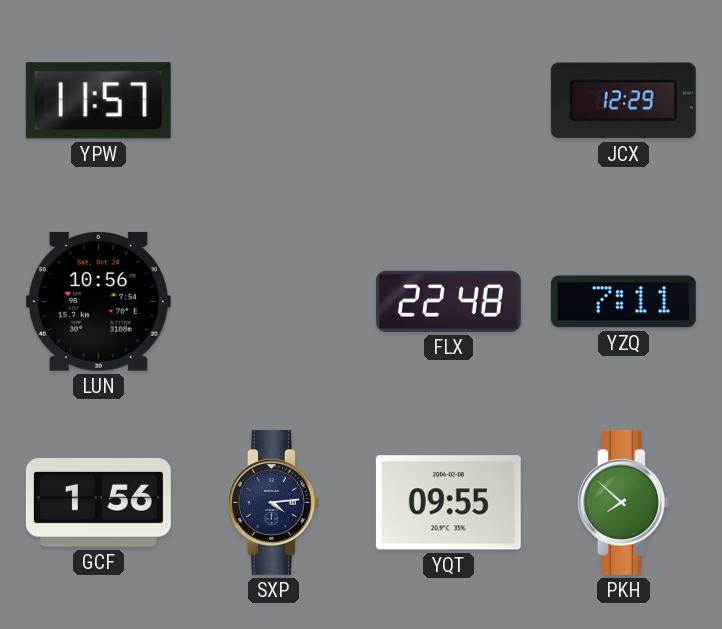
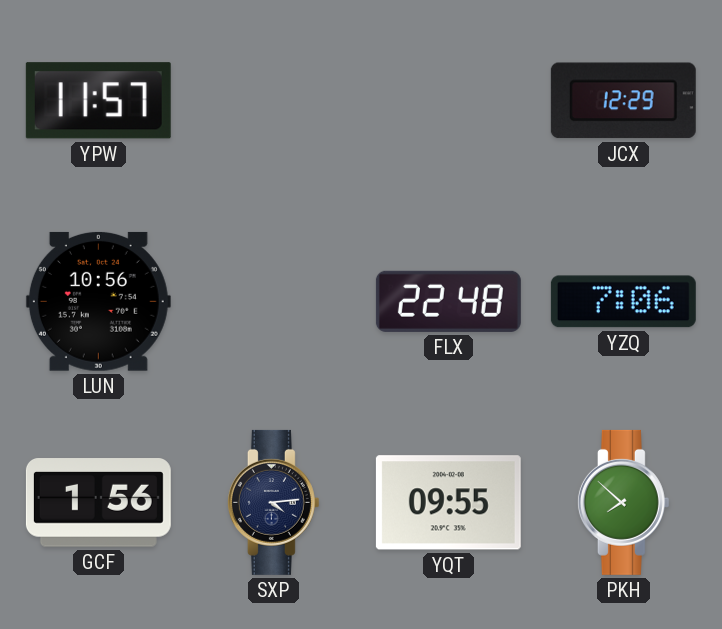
YZQ: 7:11 -> 7:06
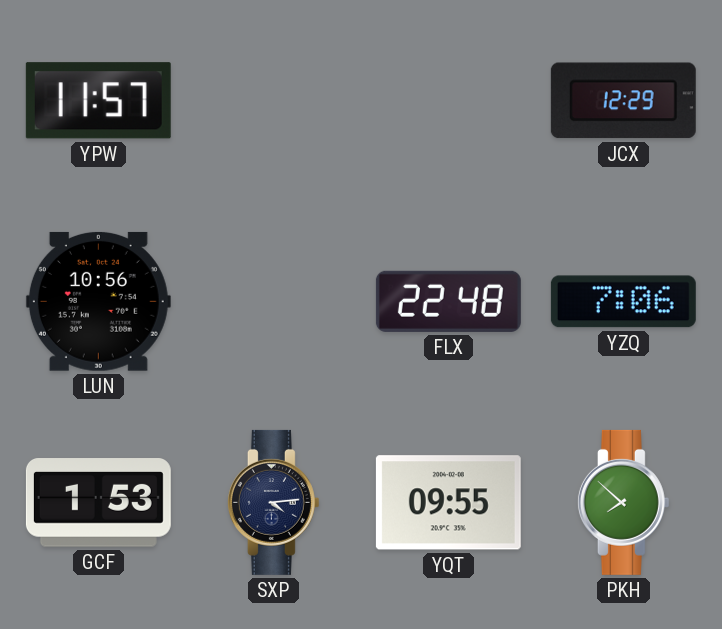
GCF: 1:56 -> 1:53
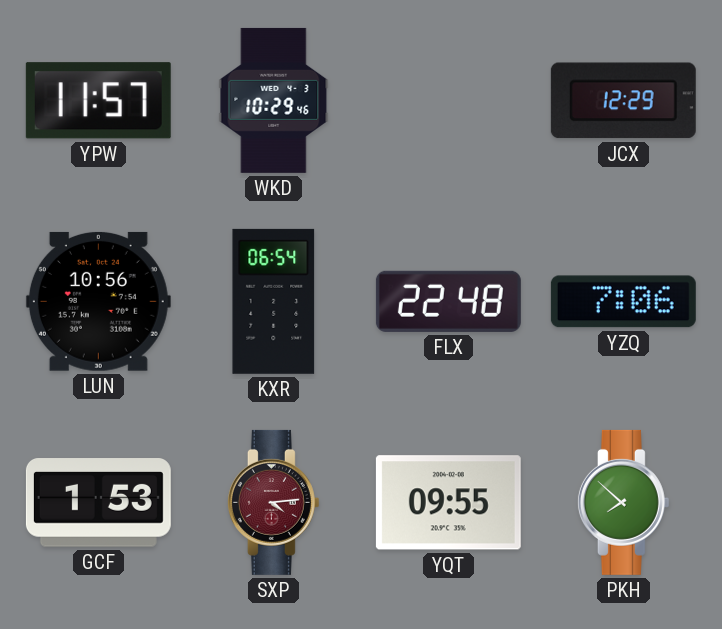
WKD: none -> 10:29
KXR: none -> 06:54
SXP dial: navy -> burgundy
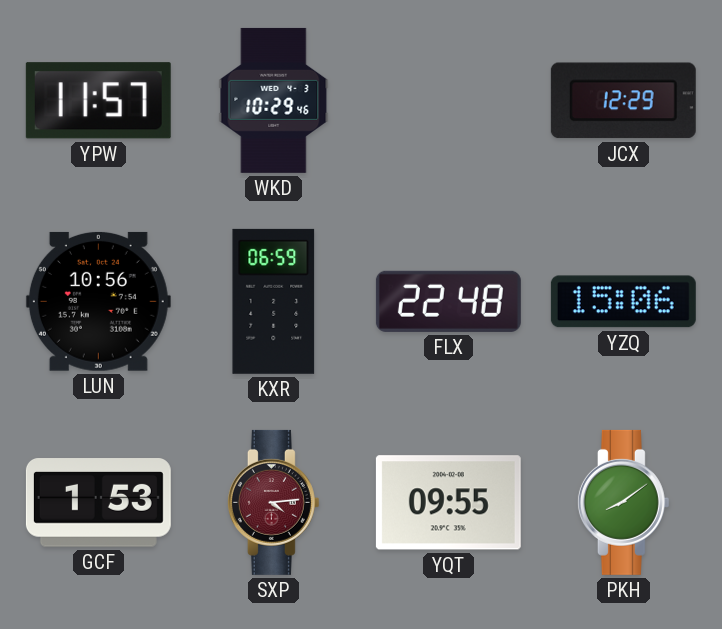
KXR: 06:54 -> 06:59
YZQ: 7:06 -> 15:06
PKH: 7:52 -> 8:09
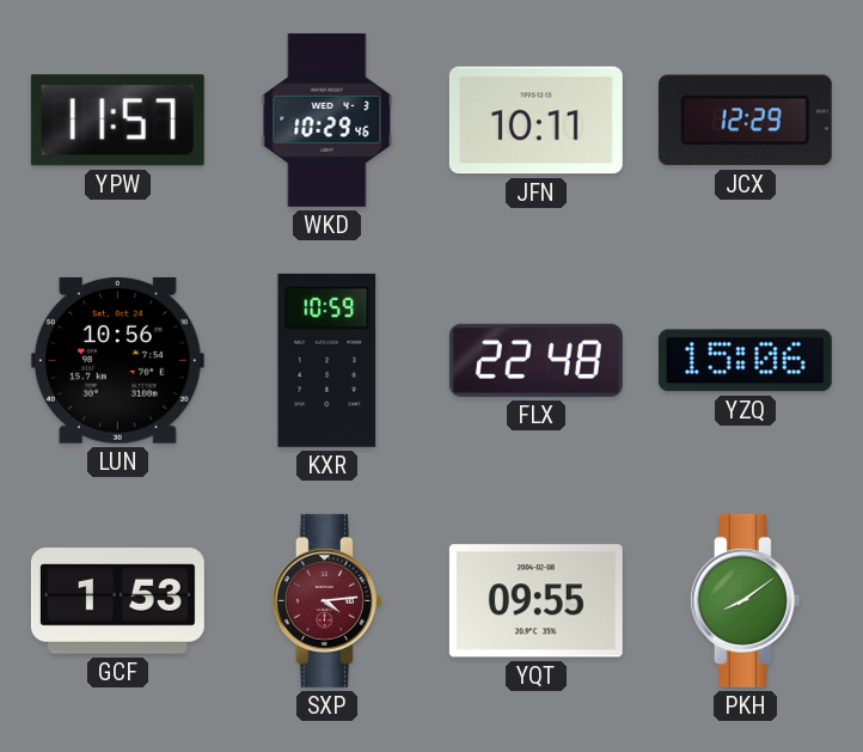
JFN: none -> 10:11
KXR: 06:59 -> 10:59
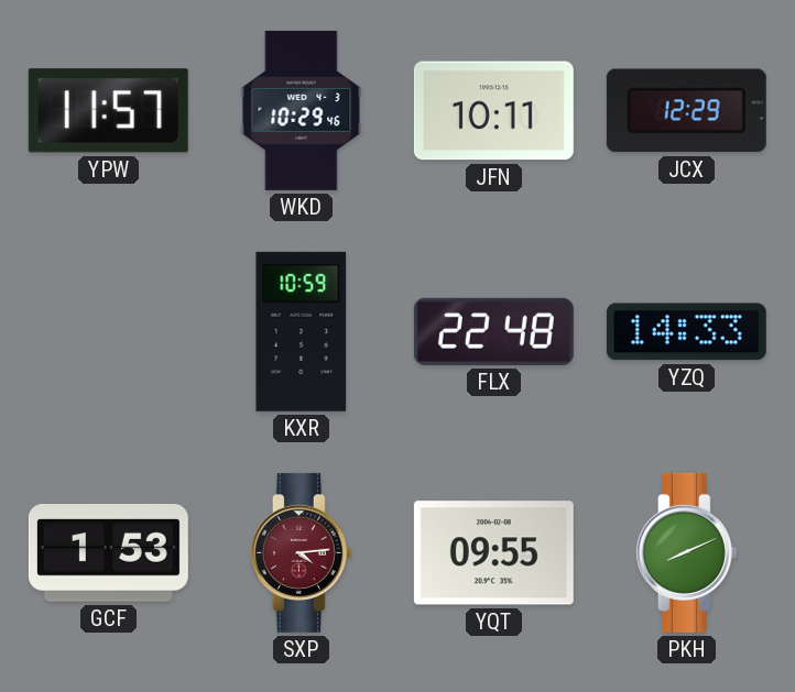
LUN: 10:56 -> none
YZQ: 15:06 -> 14:33
PKH: 8:09 -> 8:11
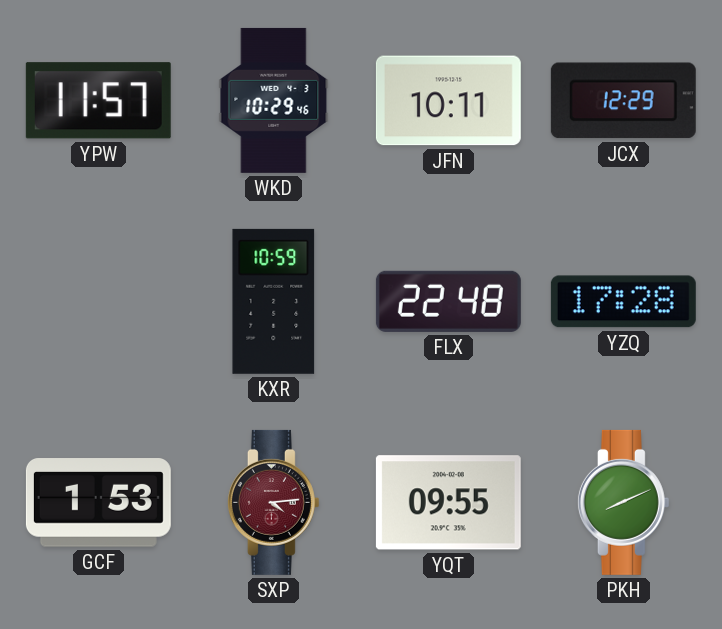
YZQ: 14:33 -> 17:28
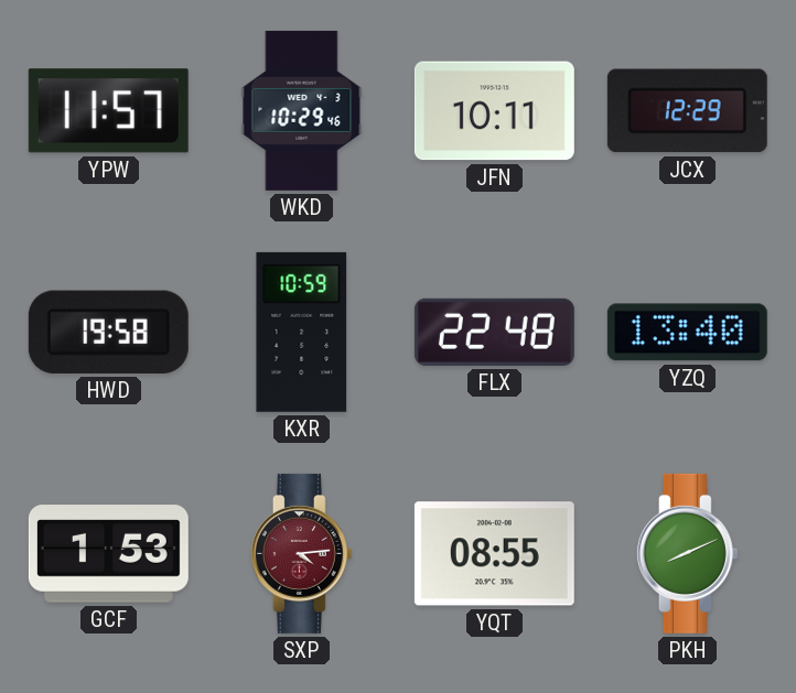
HWD: none -> 19:58
YZQ: 17:28 -> 13:40
YQT: 09:55 -> 08:55
